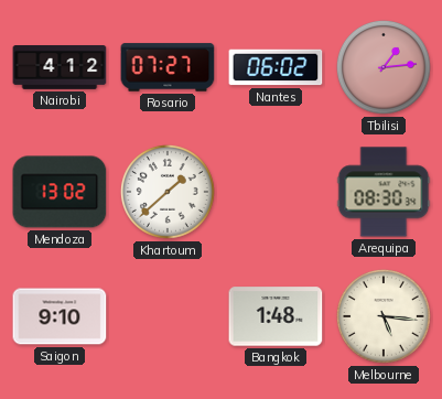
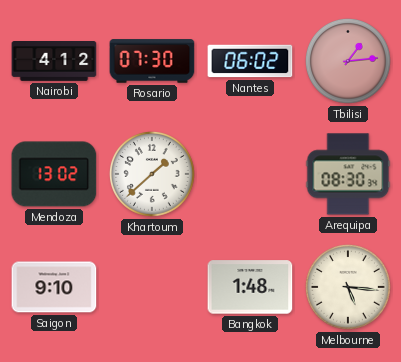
Rosario: 07:27 -> 07:30
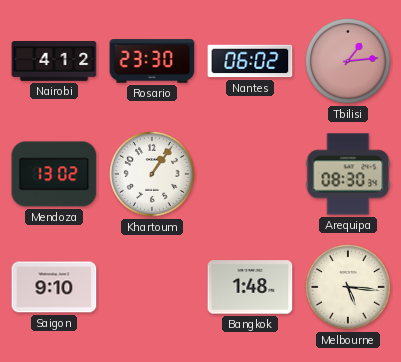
Rosario: 07:30 -> 23:30
Khartoum: 1:38 -> 1:06
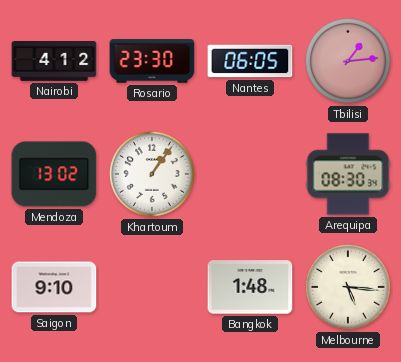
Nantes: 06:02 -> 06:05
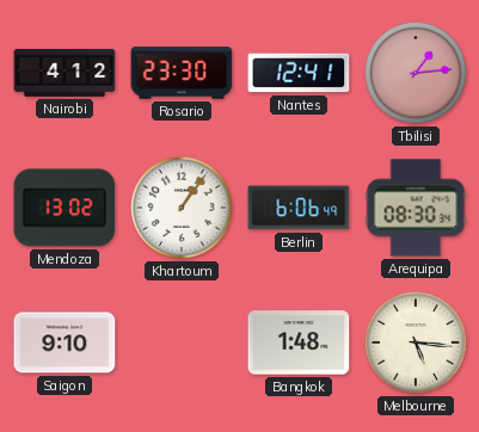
Nantes: 06:05 -> 12:41
Berlin: none -> 6:06
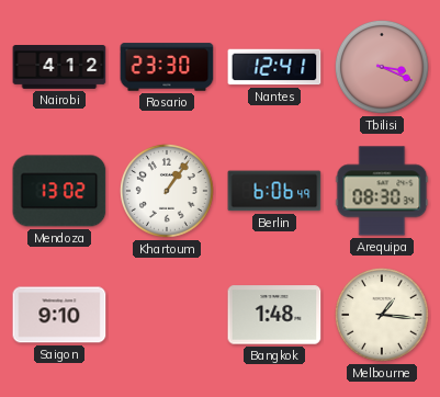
Tbilisi: 1:14 -> 3:19
Melbourne: 5:16 -> 1:16
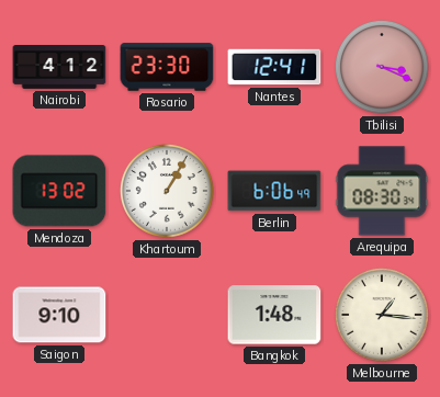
Khartoum: 1:06 -> 1:05
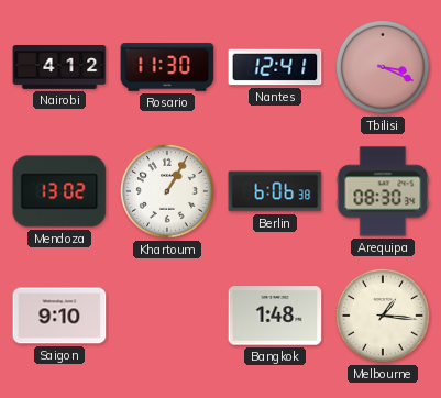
Rosario: 23:30 -> 11:30
Berlin: 6:06:49 -> 6:06:38
